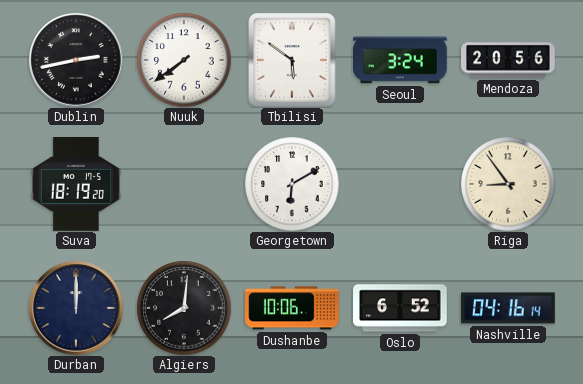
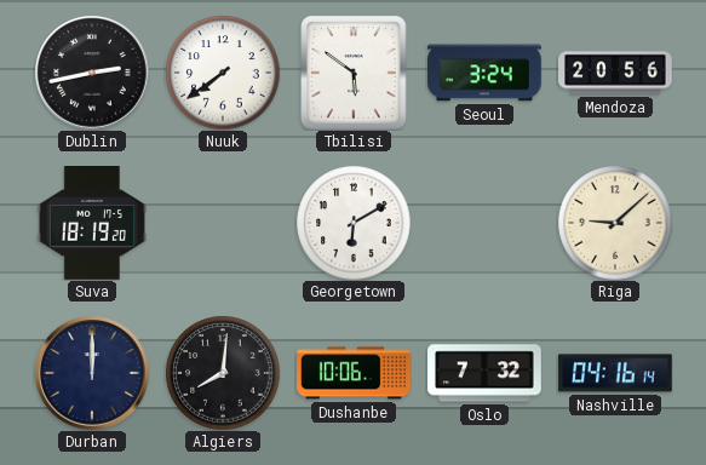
Riga: 8:54 -> 9:08
Oslo: 6:52 -> 7:32
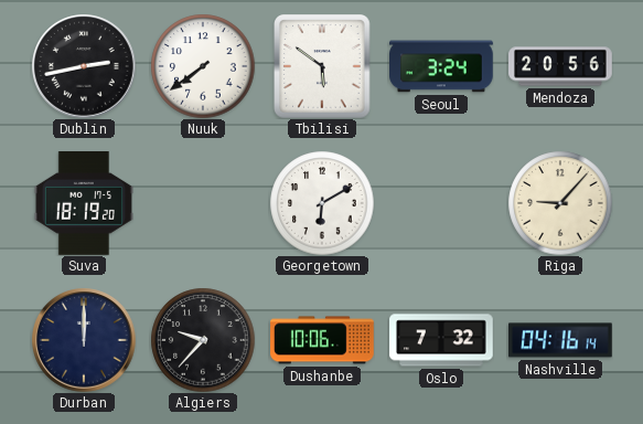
Riga: 9:08 -> 9:07
Algiers: 8:01 -> 9:37
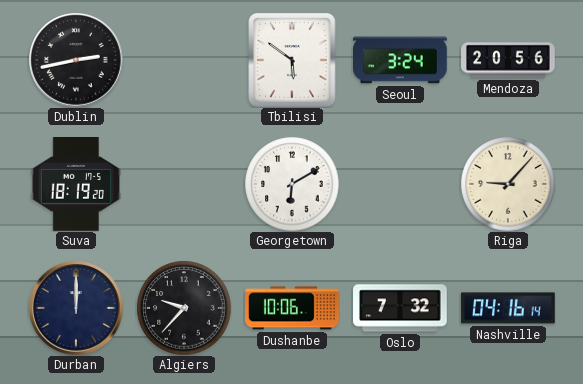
Nuuk: 7:39 -> none
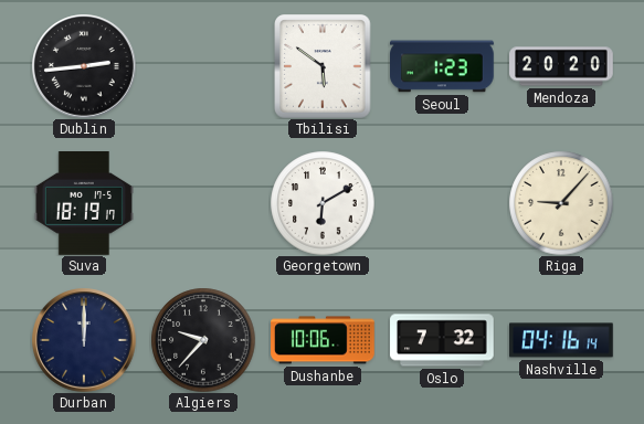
Dublin: 2:43 -> 2:44
Seoul: 3:24 -> 1:23
Mendoza: 20:56 -> 20:20
Suva: 18:19:20 -> 18:19:17
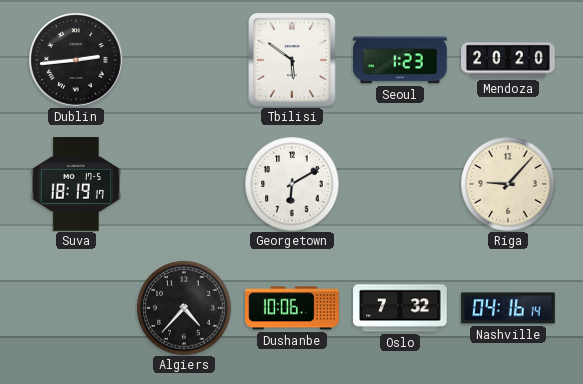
Durban: 12:00 -> none
Algiers: 9:37 -> 4:37
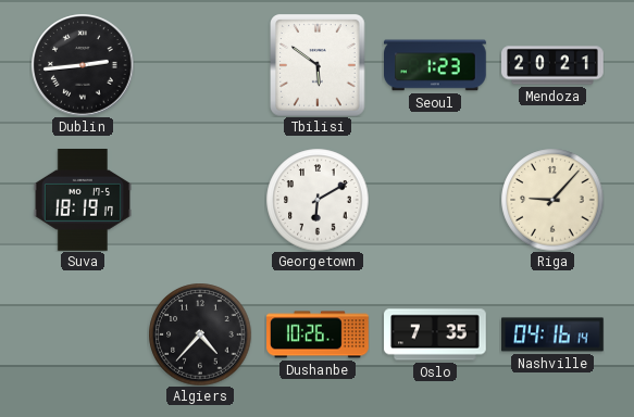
Mendoza: 20:20 -> 20:21
Dushanbe: 10:06 -> 10:26
Oslo: 7:32 -> 7:35
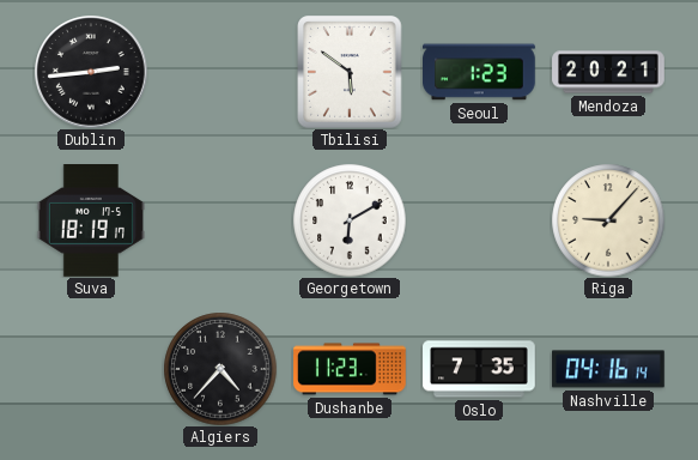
Dushanbe: 10:26 -> 11:23
